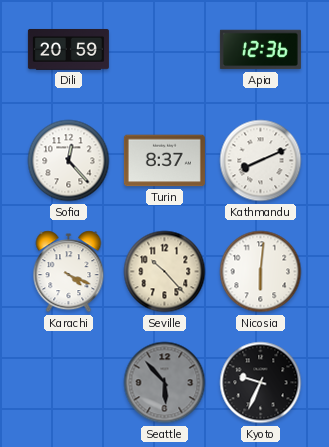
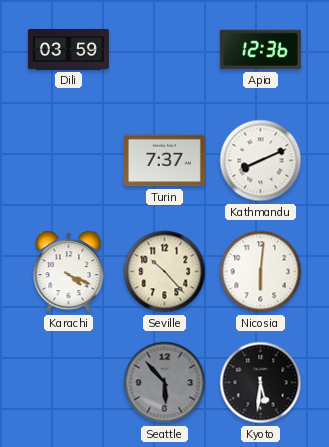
Dili: 20:59 -> 03:59
Sofia: 12:23 -> none
Turin: 8:37 -> 7:37
Kyoto: 9:34 -> 5:31
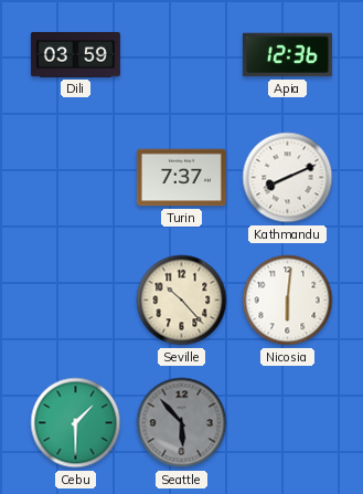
Karachi: 4:19 -> none
Cebu: none -> 1:30
Kyoto: 5:31 -> none
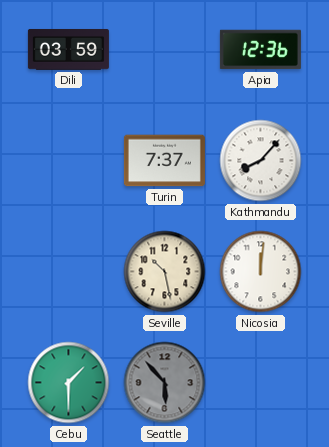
Kathmandu: 8:11 -> 8:07
Seville: 10:23 -> 10:28
Nicosia: 6:01 -> 12:01
